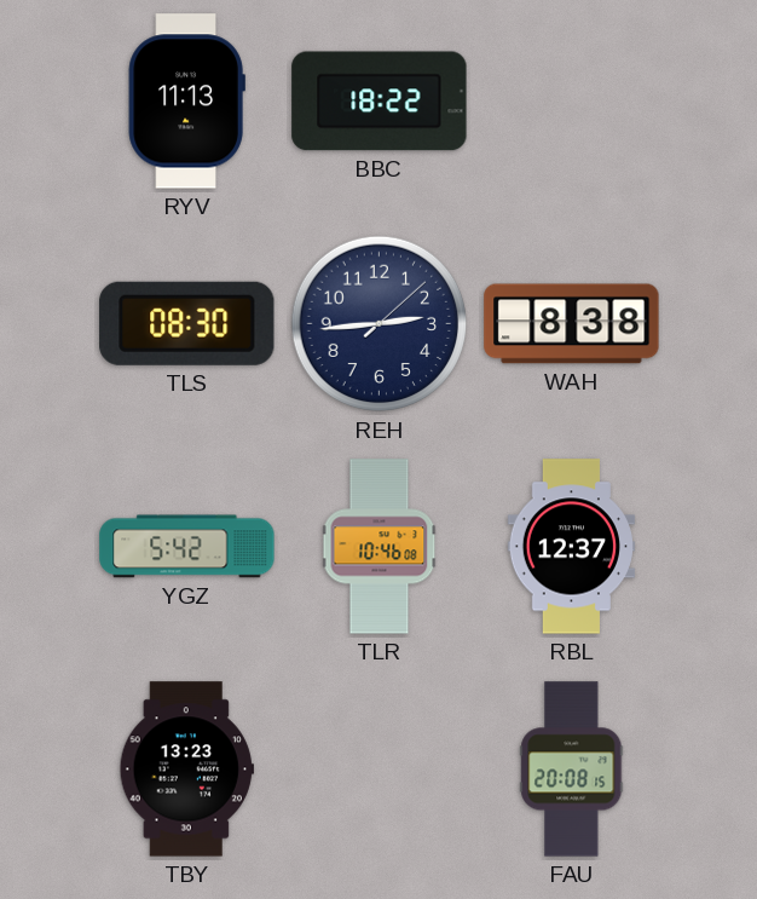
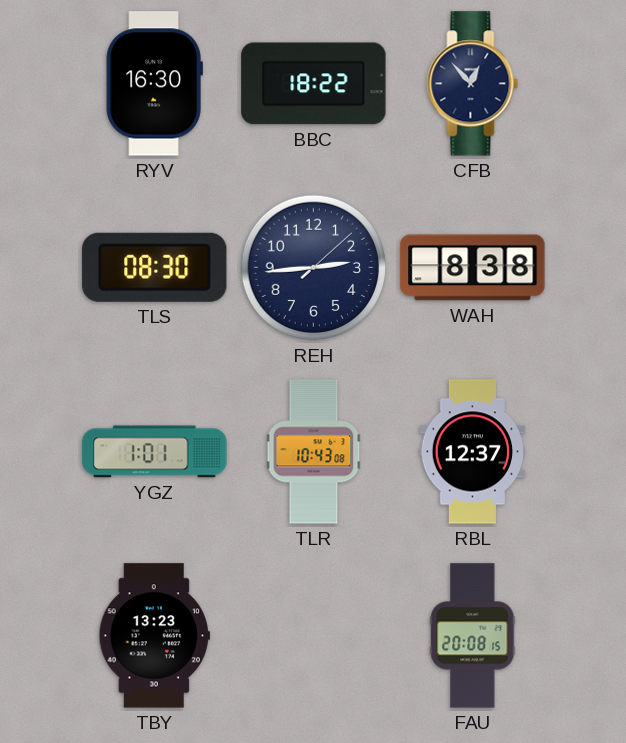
RYV: 11:13 -> 16:30
CFB: none -> 12:53
YGZ: 5:42 -> 1:01
TLR: 10:46 -> 10:43
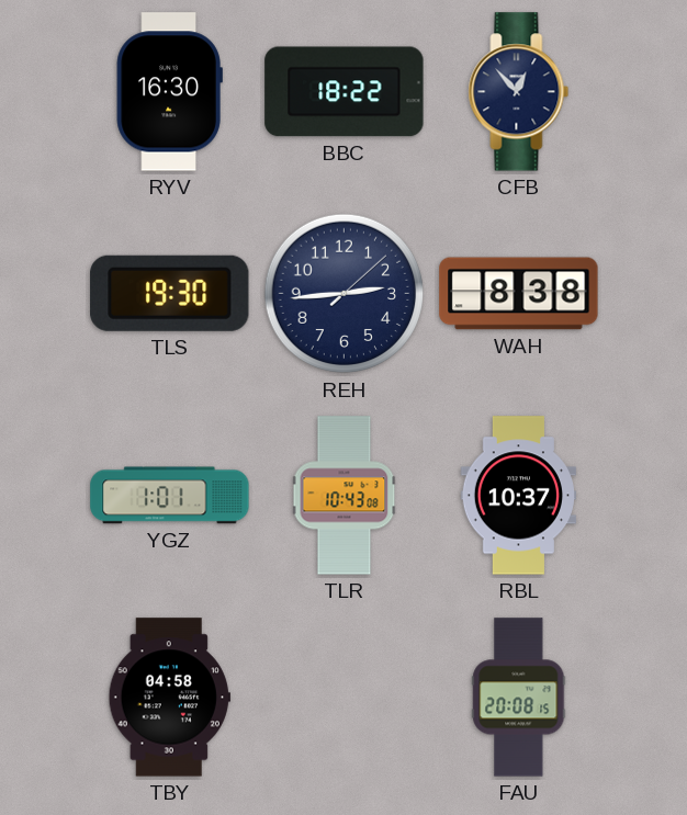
TLS: 08:30 -> 19:30
RBL: 12:37 -> 10:37
TBY: 13:23 -> 04:58
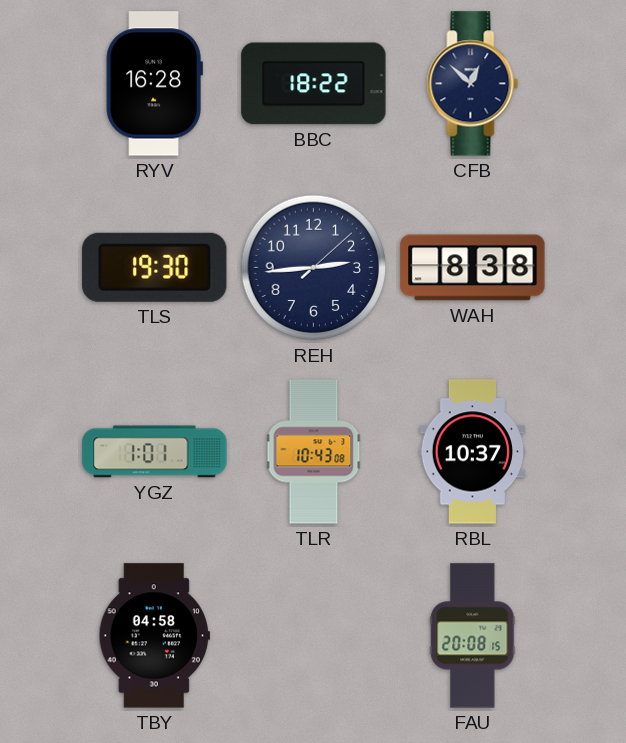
RYV: 16:30 -> 16:28
CFB: 12:53 -> 12:52
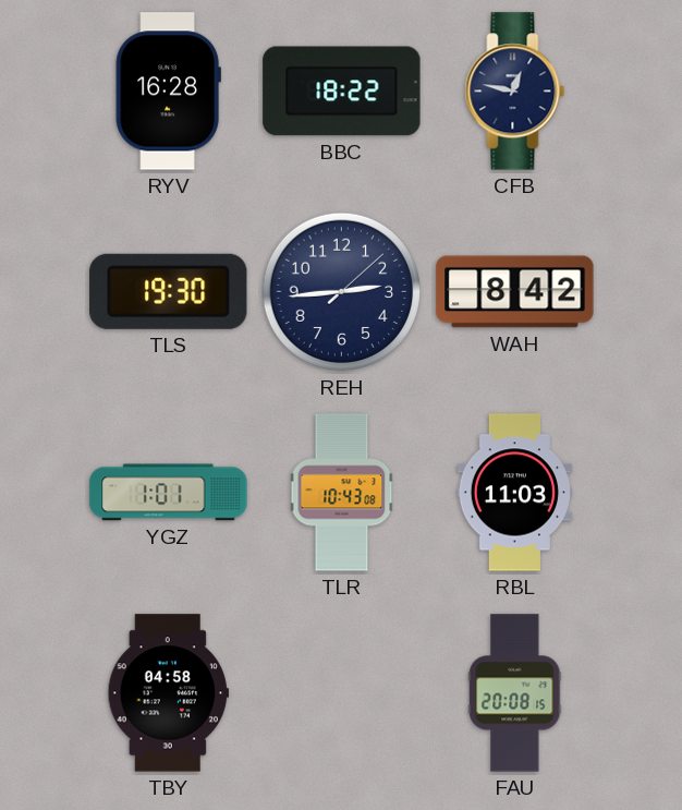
CFB: 12:52 -> 12:47
WAH: 8:38 -> 8:42
RBL: 10:37 -> 11:03
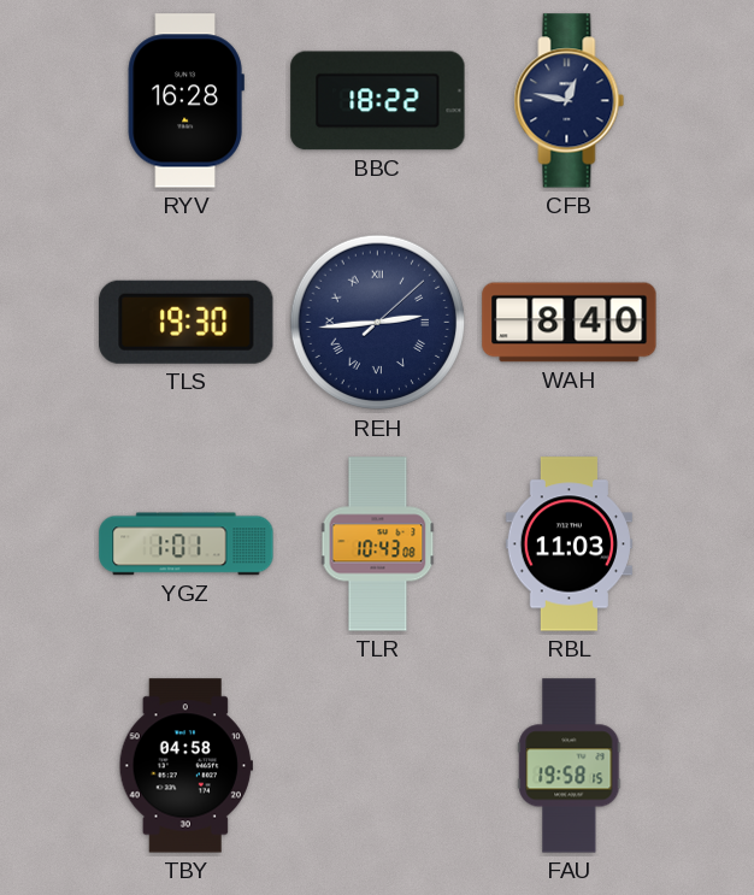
REH numerals: Arabic -> Roman
WAH: 8:42 -> 8:40
FAU: 20:08 -> 19:58
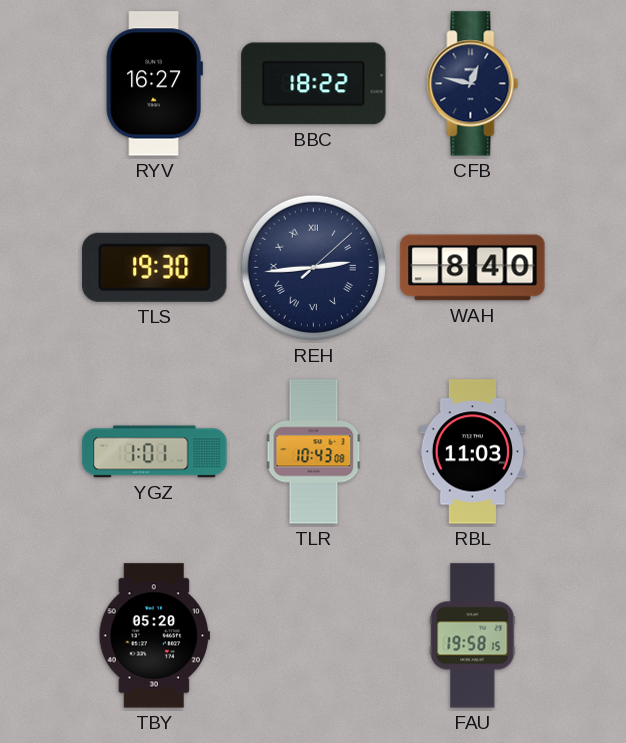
RYV: 16:28 -> 16:27
TBY: 04:58 -> 05:20
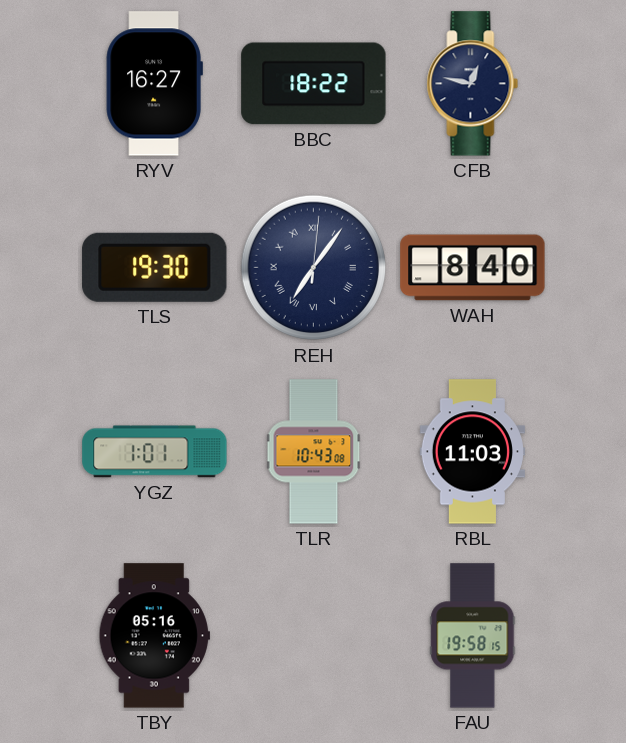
REH: 2:44 -> 7:06
TBY: 05:20 -> 05:16
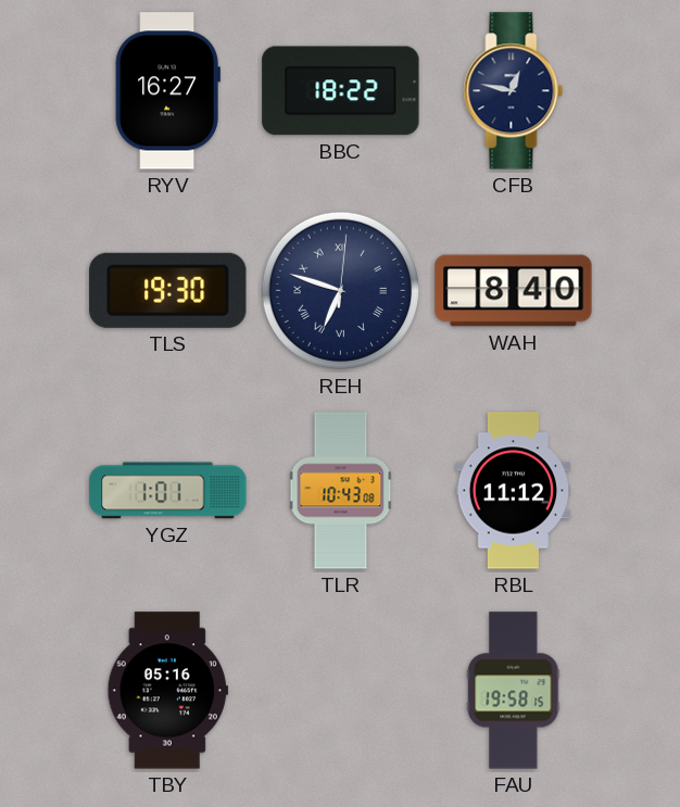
REH: 7:06 -> 6:48
RBL: 11:03 -> 11:12
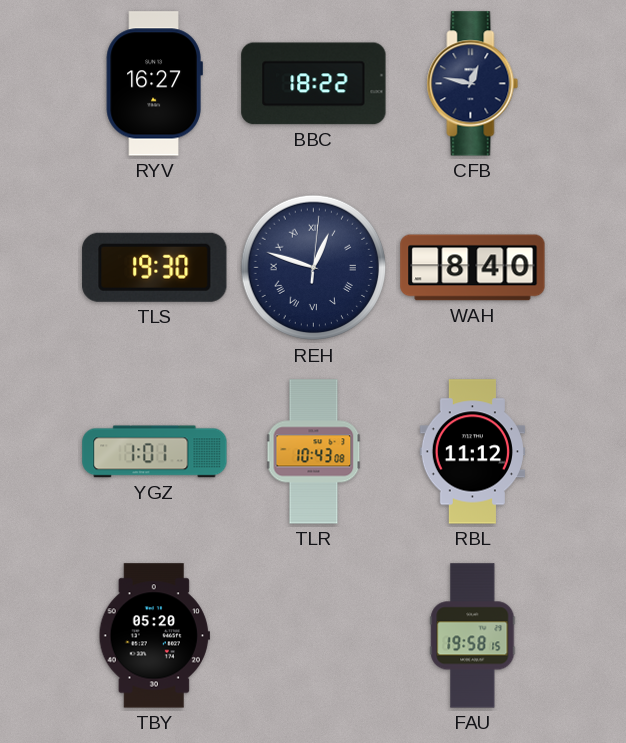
REH: 6:48 -> 12:48
TBY: 05:16 -> 05:20
